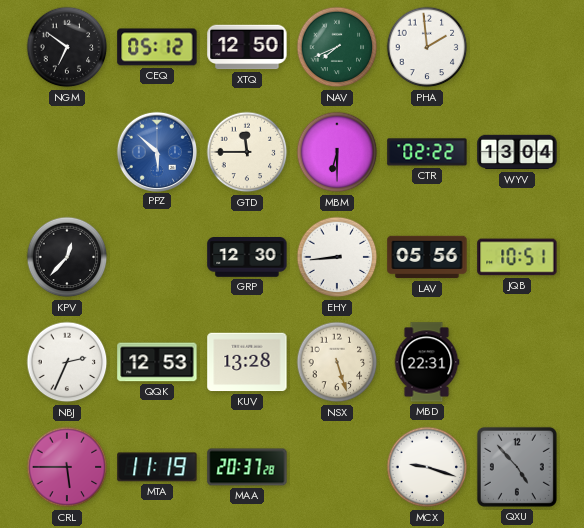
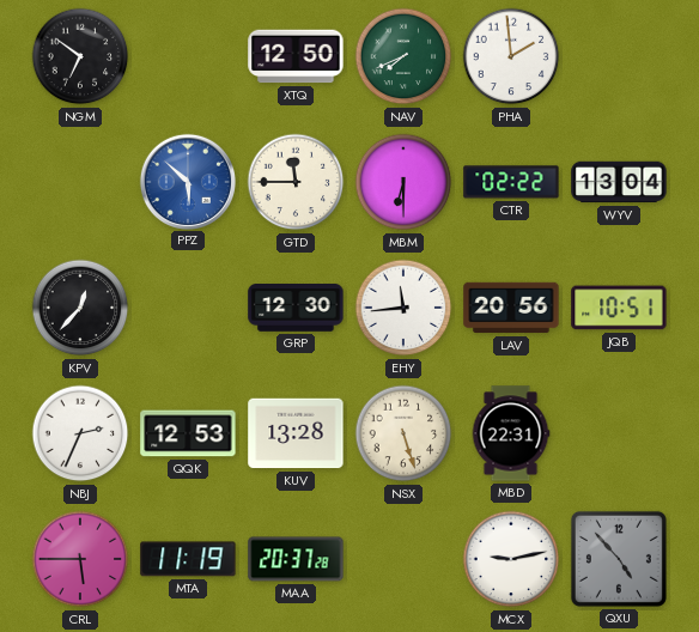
CEQ: 05:12 -> none
EHY: 8:44 -> 11:44
LAV: 05:56 -> 20:56
MCX: 9:18 -> 9:13
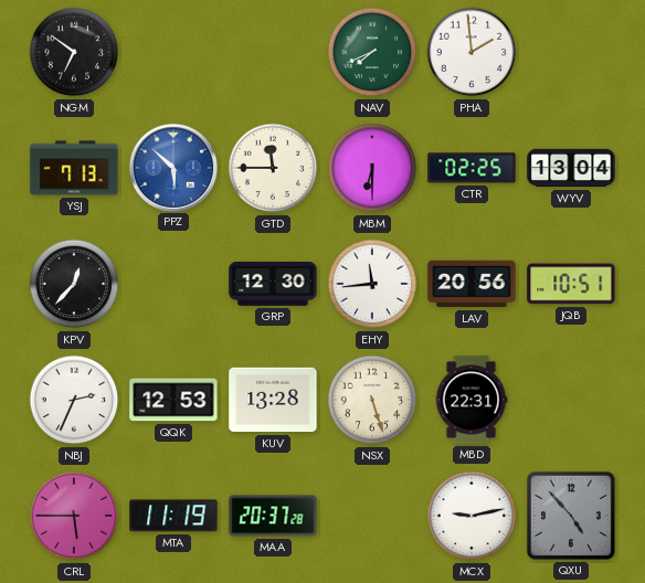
XTQ: 12:50 -> none
YSJ: none -> 7:13
CTR: 02:22 -> 02:25
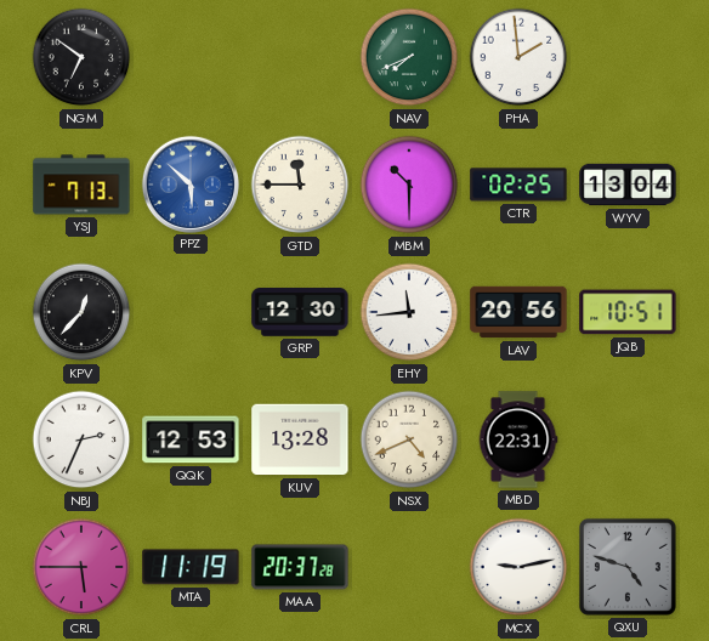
MBM: 6:30 -> 10:30
NSX: 5:27 -> 4:41
QXU: 4:53 -> 4:48
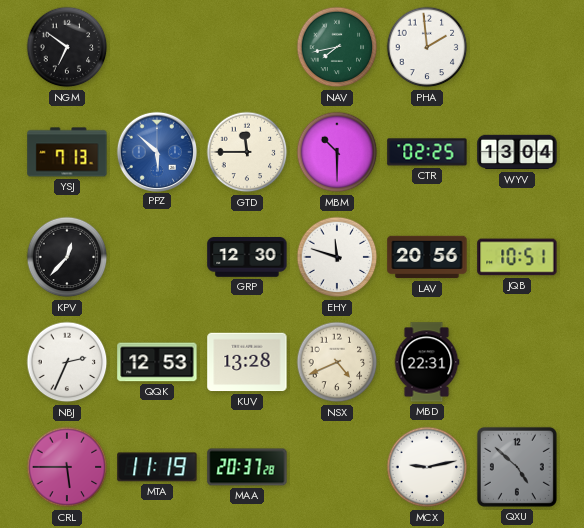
NAV: 7:41 -> 7:43
EHY: 11:44 -> 11:48
QXU: 4:48 -> 4:52
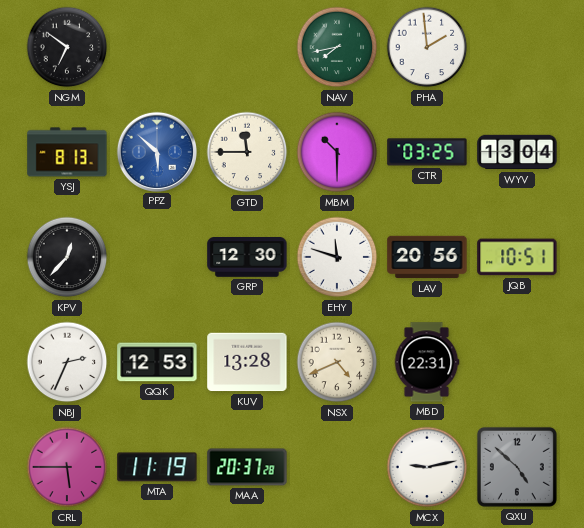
YSJ: 7:13 -> 8:13
CTR: 02:25 -> 03:25
